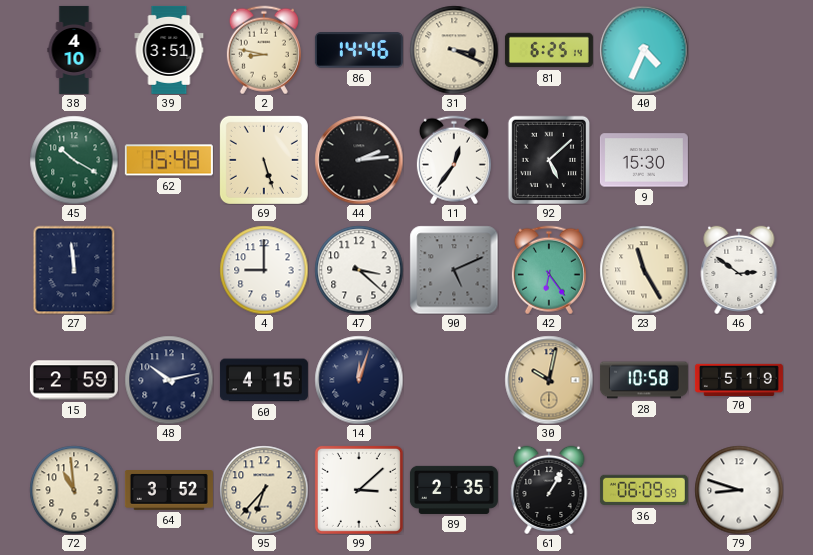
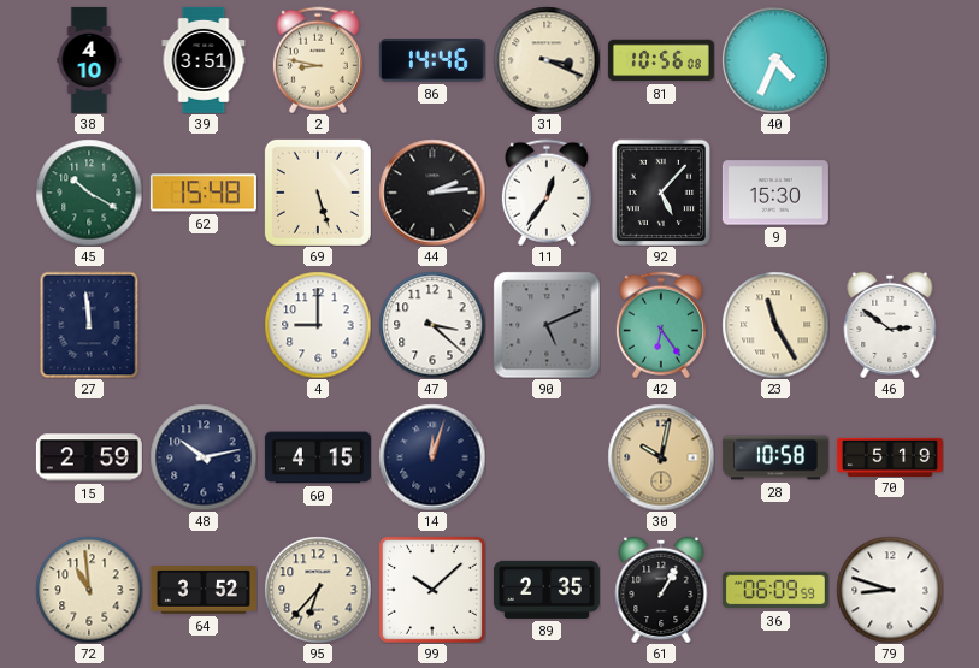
81: 6:25 -> 10:56
92: 5:08 -> 5:07
99: 3:08 -> 10:08
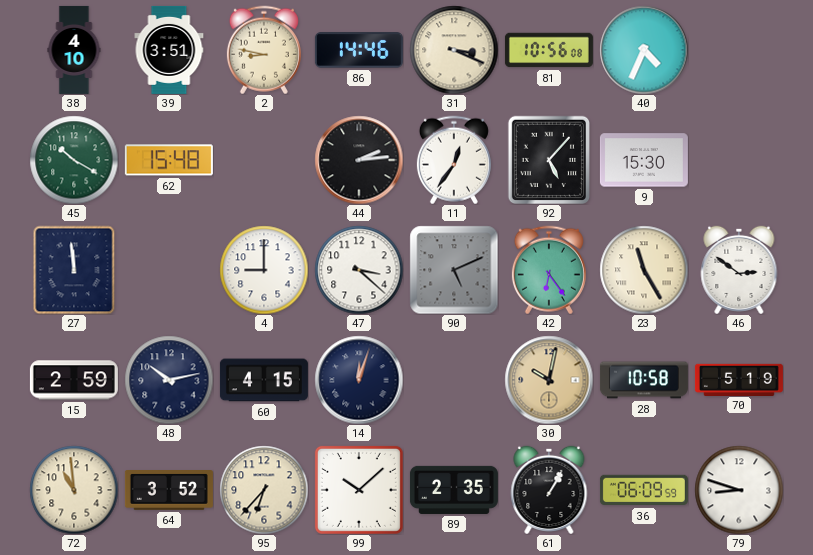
69: 5:27 -> none
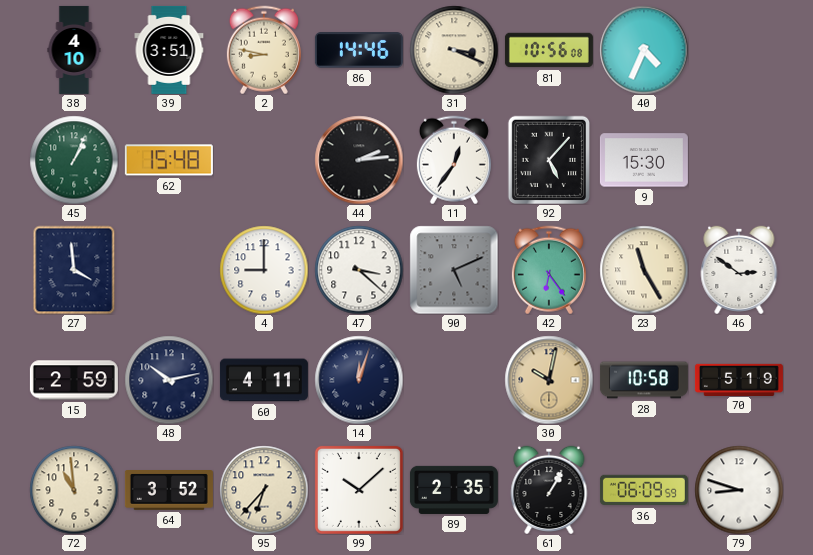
45: 10:20 -> 1:04
27: 11:59 -> 3:59
60: 4:15 -> 4:11
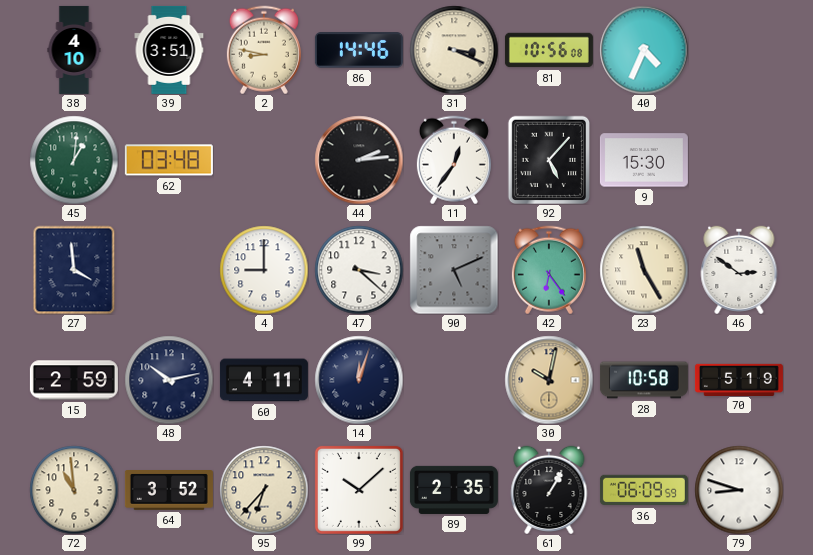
45: 1:04 -> 1:01
62: 15:48 -> 03:48
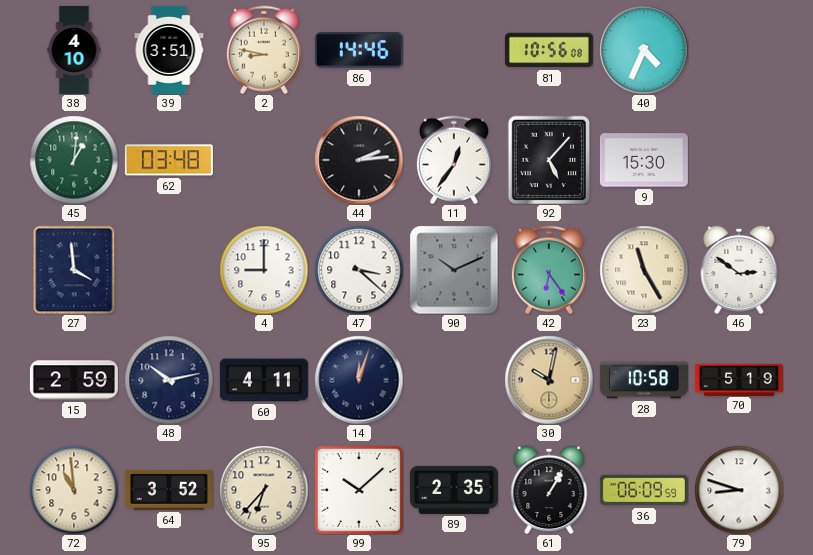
31: 3:19 -> none
90: 5:11 -> 10:11
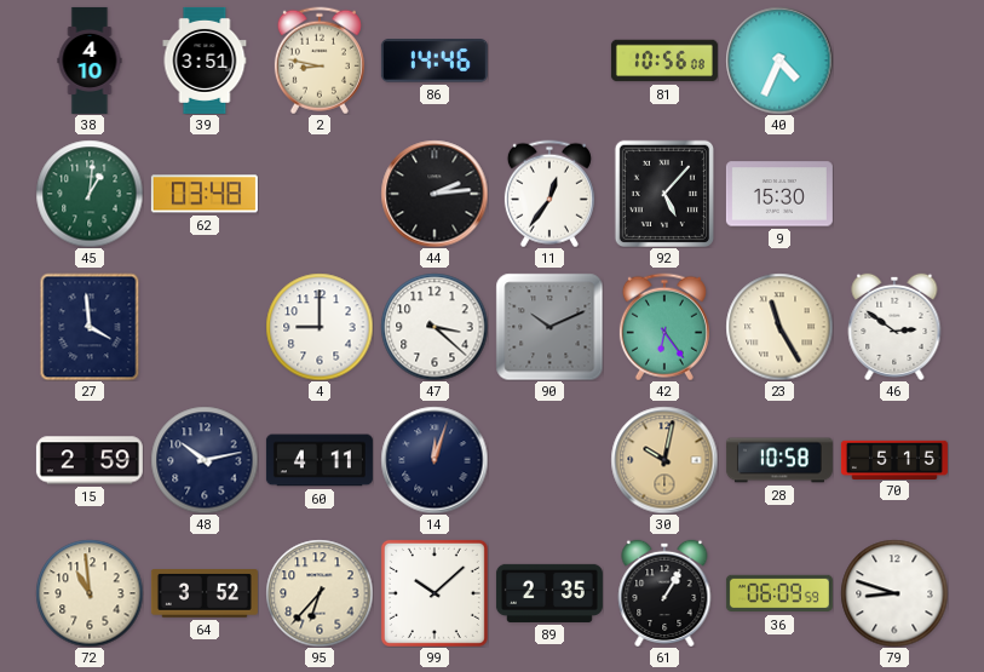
70: 5:19 -> 5:15
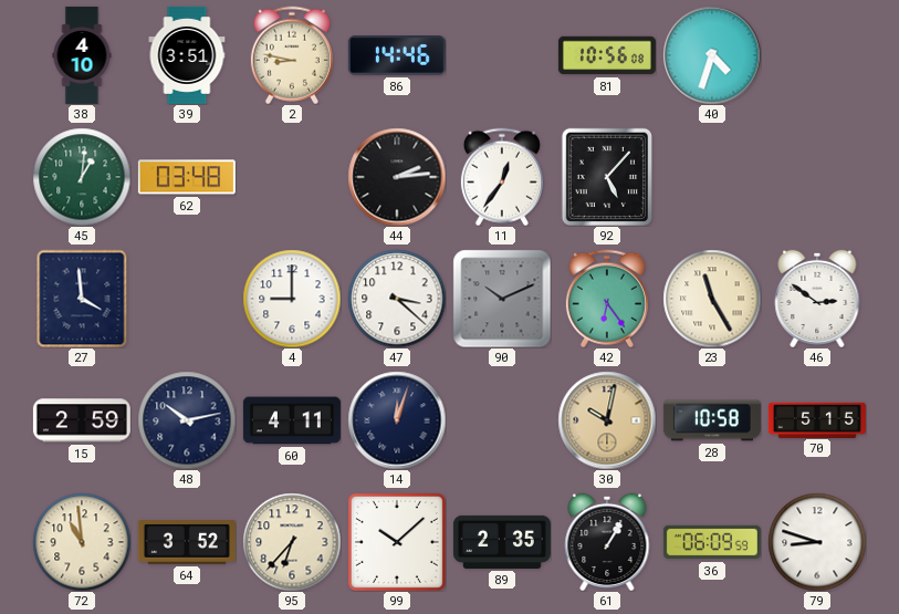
40: 4:34 -> 4:33
9: 15:30 -> none
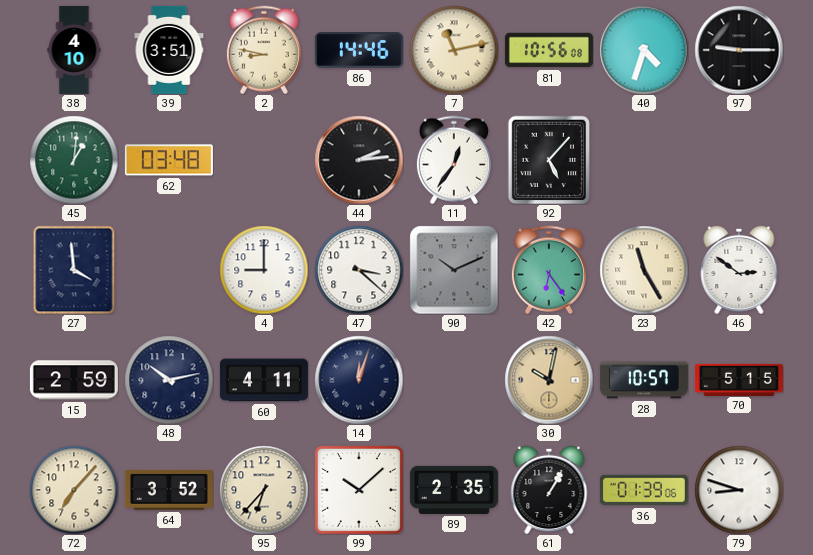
7: none -> 11:13
97: none -> 9:15
28: 10:58 -> 10:57
72: 10:59 -> 7:07
36: 06:09 -> 01:39
